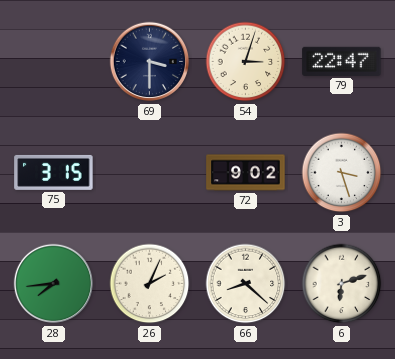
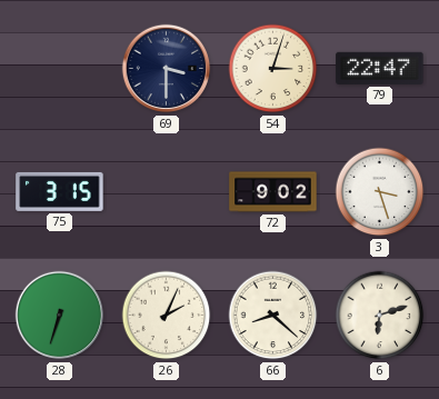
28: 7:44 -> 6:33
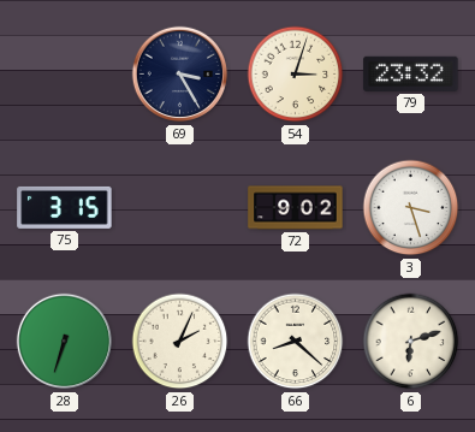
69: 3:30 -> 3:25
79: 22:47 -> 23:32
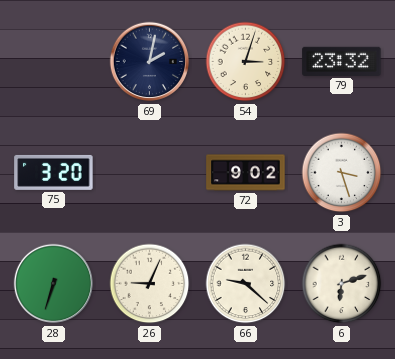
69: 3:25 -> 2:02
75: 3:15 -> 3:20
26: 2:04 -> 9:04
66: 8:22 -> 9:22
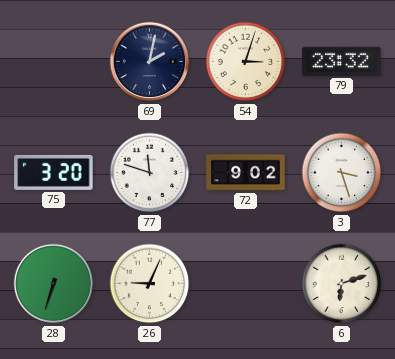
77: none -> 11:48
66: 9:22 -> none
